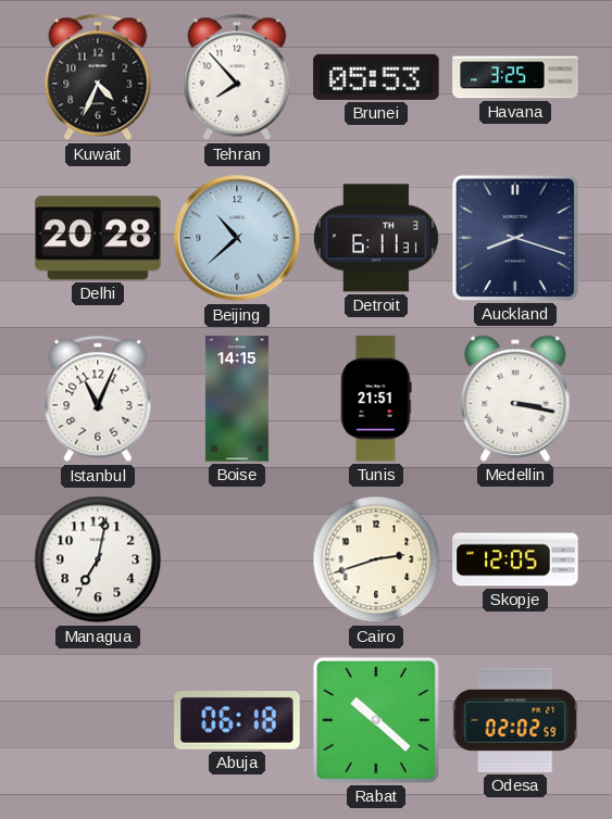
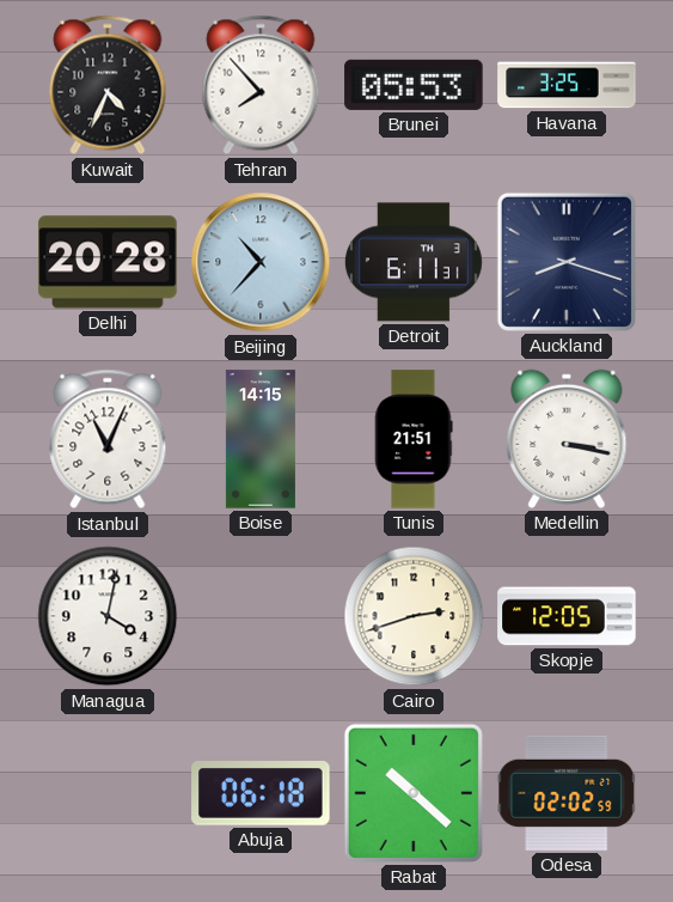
Beijing: 10:38 -> 10:37
Managua: 7:02 -> 4:02
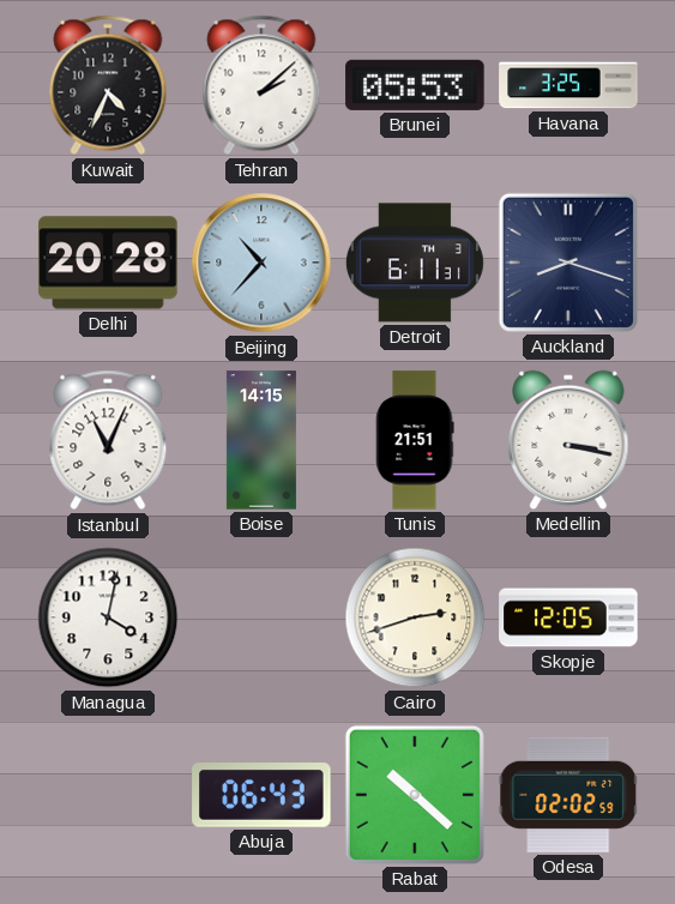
Tehran: 7:53 -> 2:08
Abuja: 06:18 -> 06:43
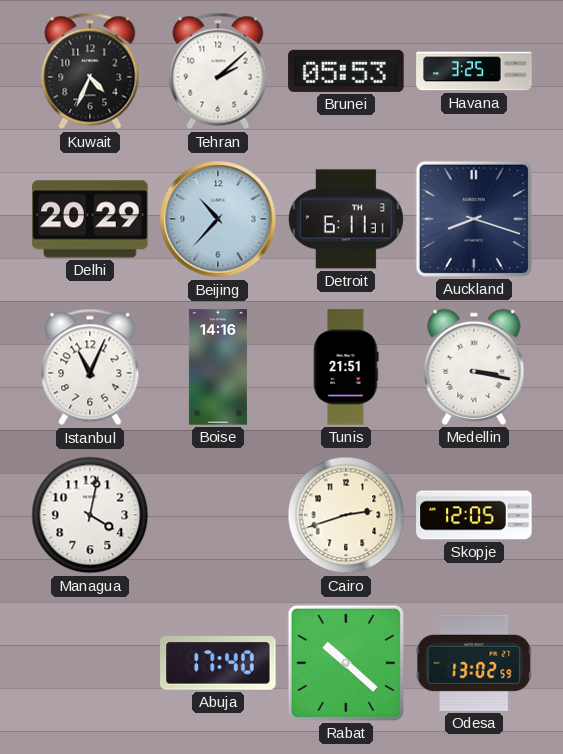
Delhi: 20:28 -> 20:29
Boise: 14:15 -> 14:16
Abuja: 06:43 -> 17:40
Odesa: 02:02 -> 13:02
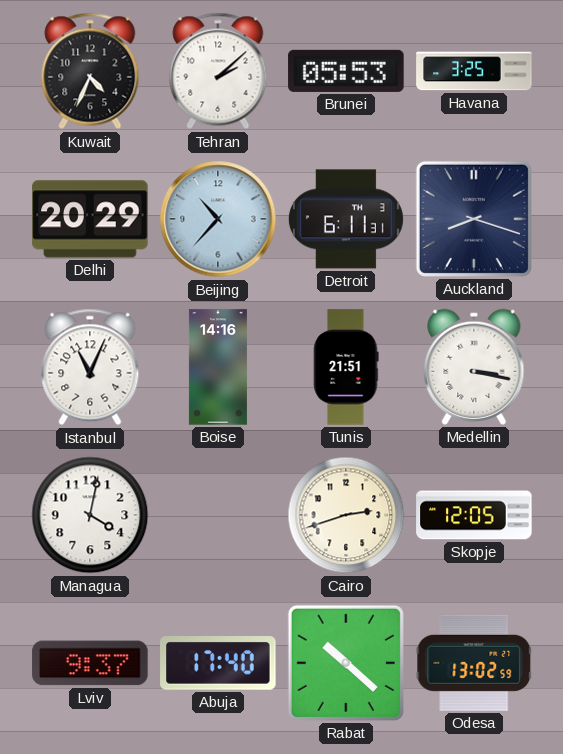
Lviv: none -> 9:37
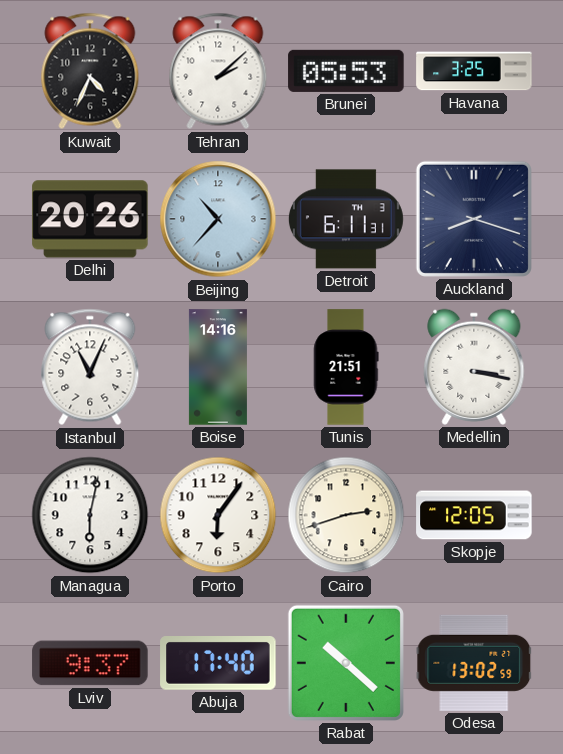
Delhi: 20:29 -> 20:26
Managua: 4:02 -> 6:02
Porto: none -> 6:06
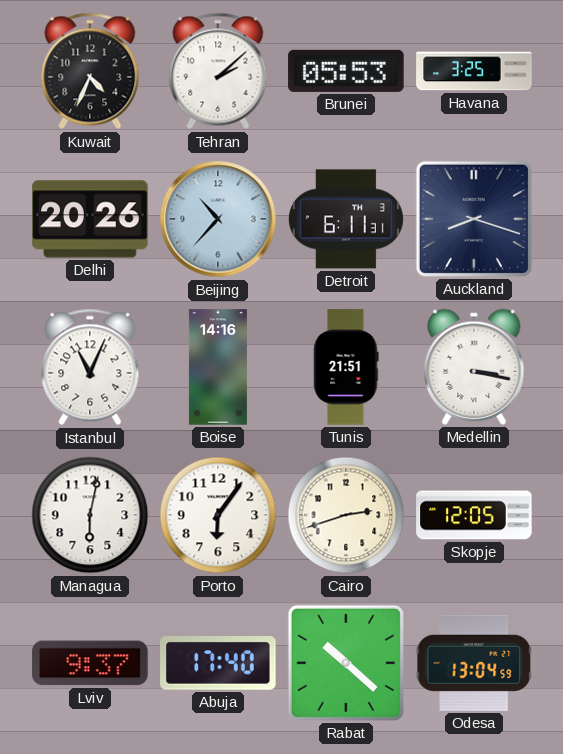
Odesa: 13:02 -> 13:04
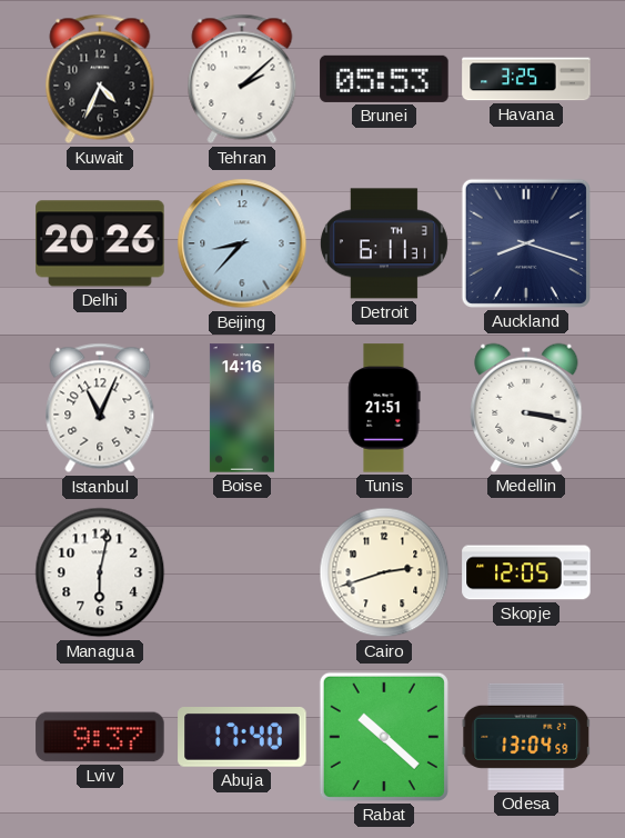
Beijing: 10:37 -> 8:37
Porto: 6:06 -> none
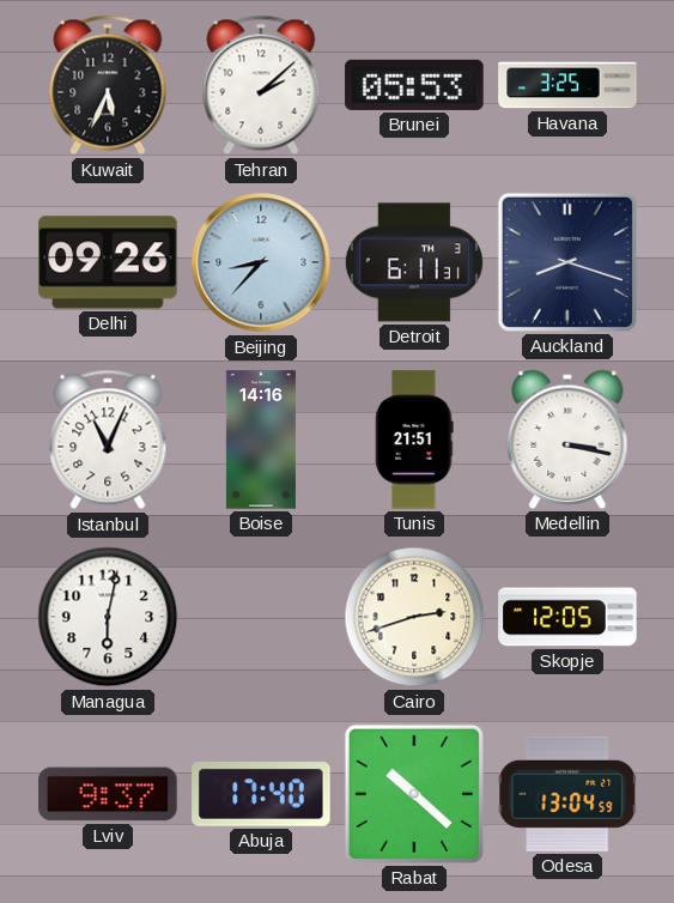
Kuwait: 4:34 -> 5:34
Delhi: 20:26 -> 09:26
